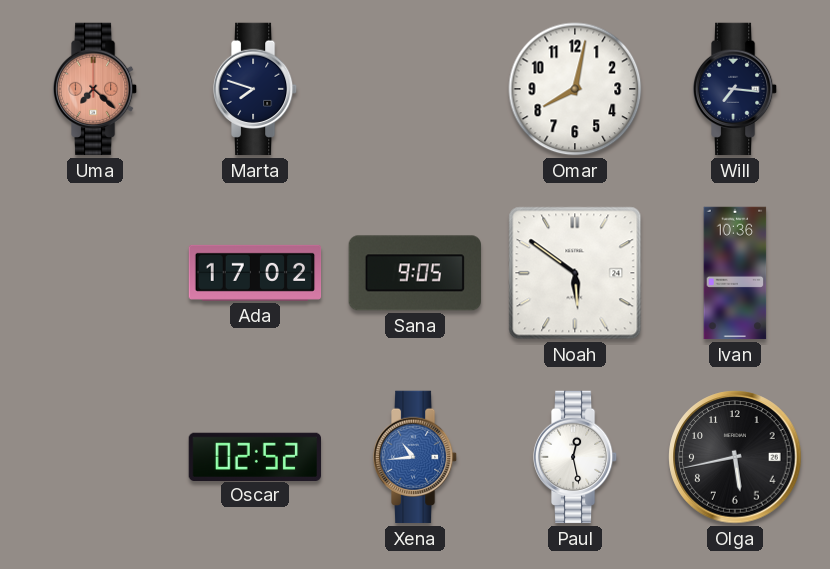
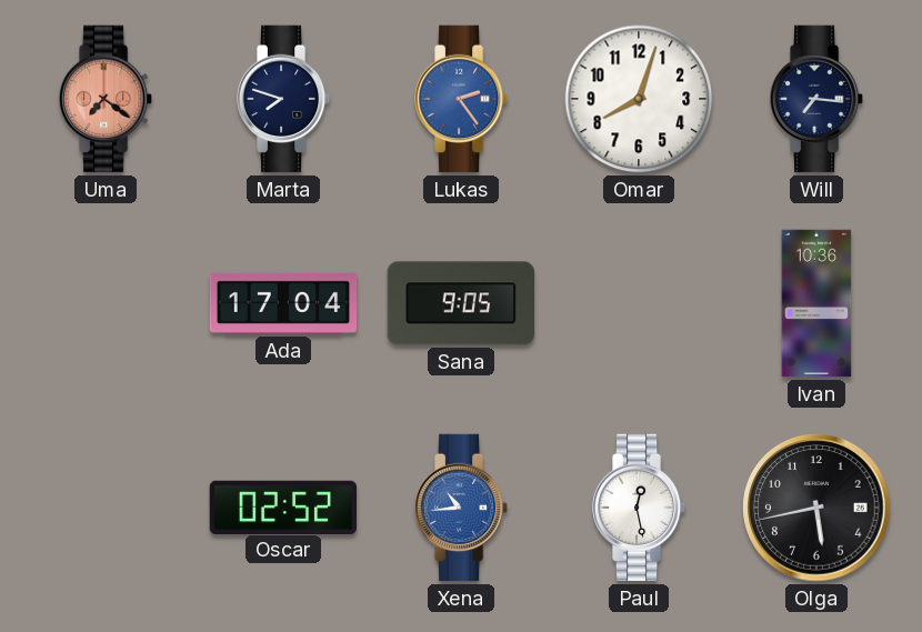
Uma: 7:22 -> 7:21
Lukas: none -> 2:24
Omar: 8:02 -> 8:03
Ada: 17:02 -> 17:04
Noah: 5:51 -> none
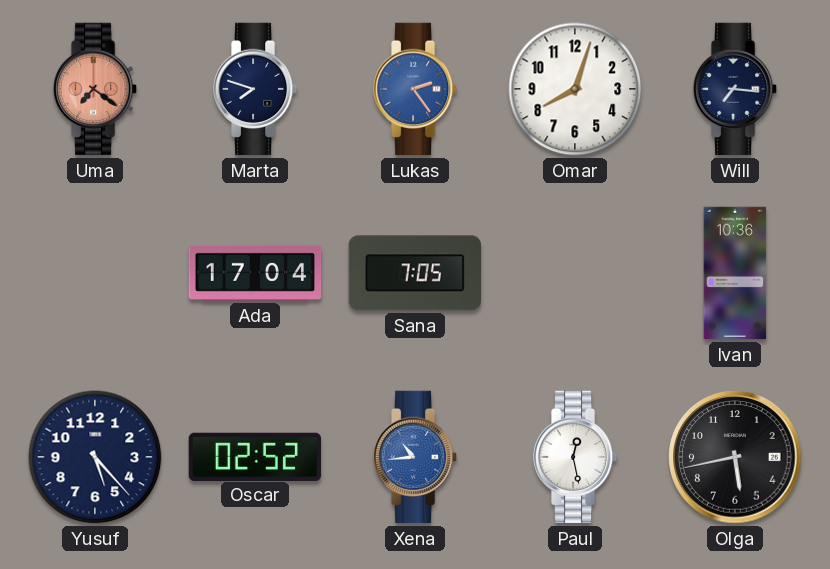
Sana: 9:05 -> 7:05
Yusuf: none -> 5:23
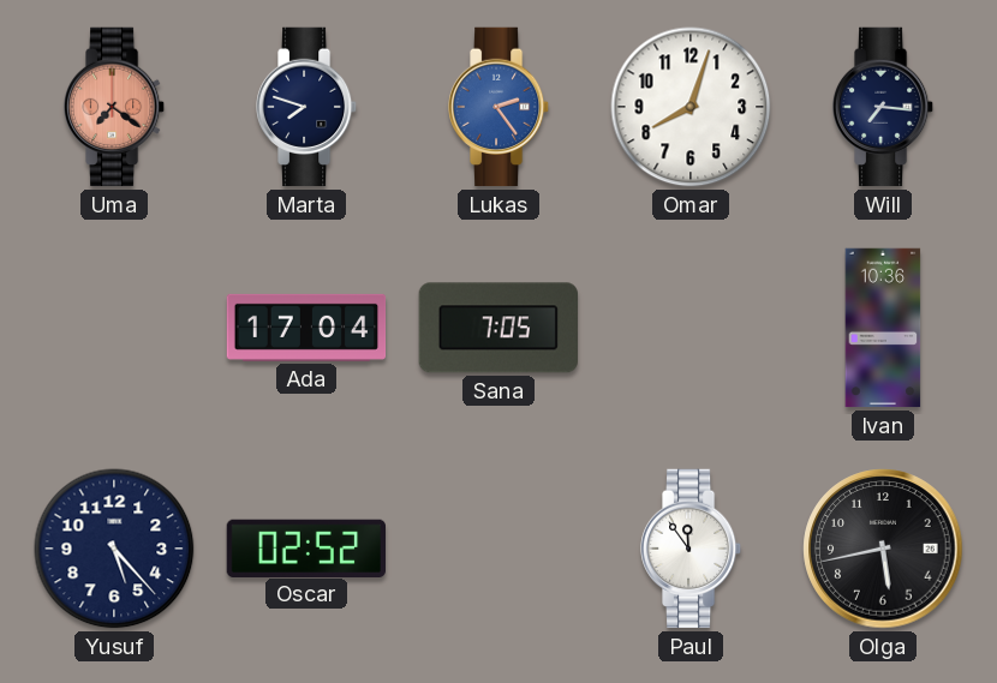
Xena: 10:44 -> none
Paul: 12:28 -> 11:54
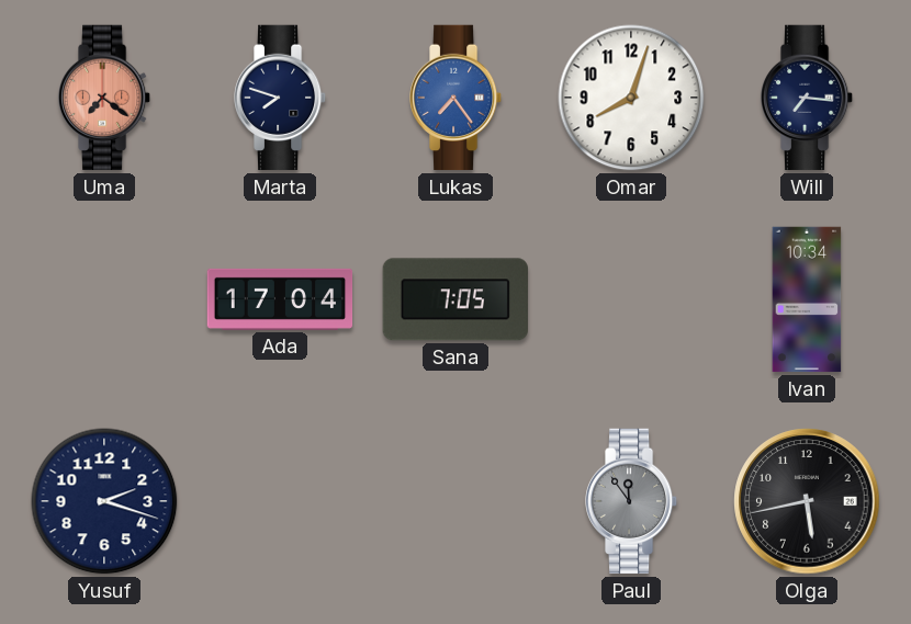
Lukas: 2:24 -> 7:24
Ivan: 10:36 -> 10:34
Yusuf: 5:23 -> 2:18
Oscar: 02:52 -> none
Paul dial: white -> grey
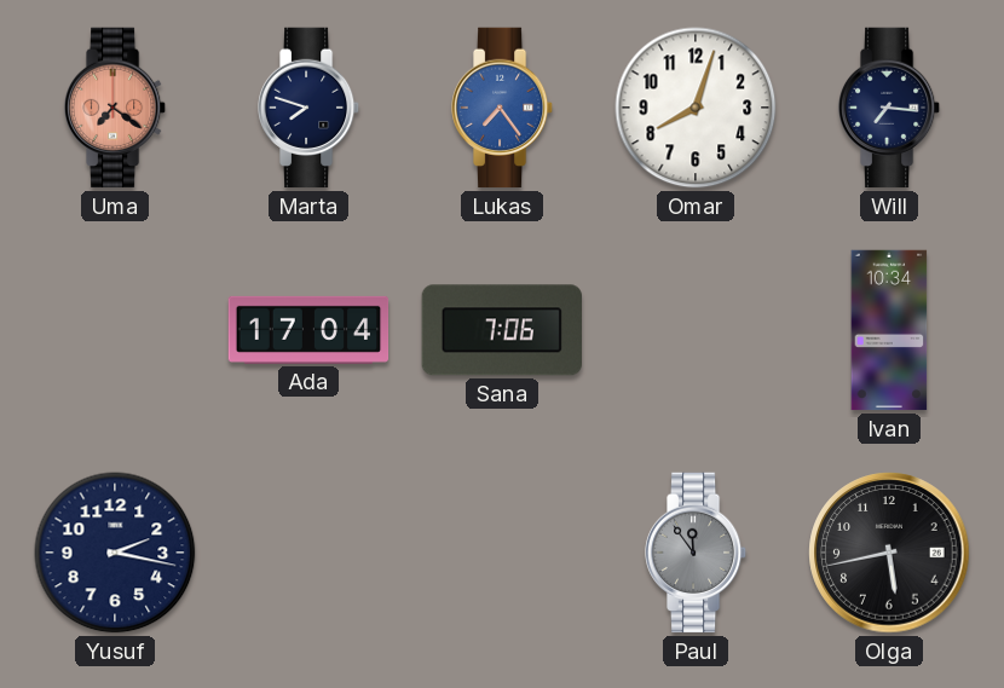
Sana: 7:05 -> 7:06
Yusuf: 2:18 -> 2:17
